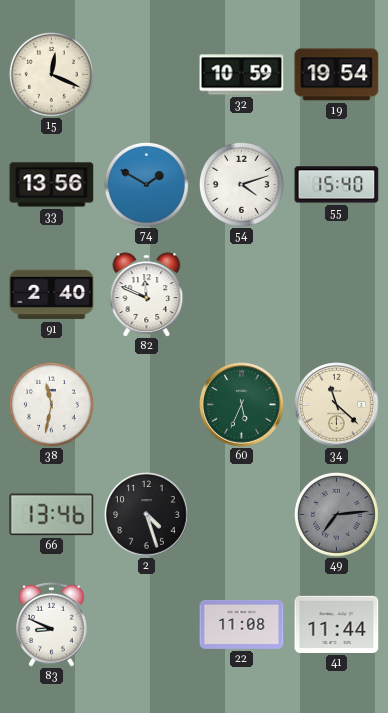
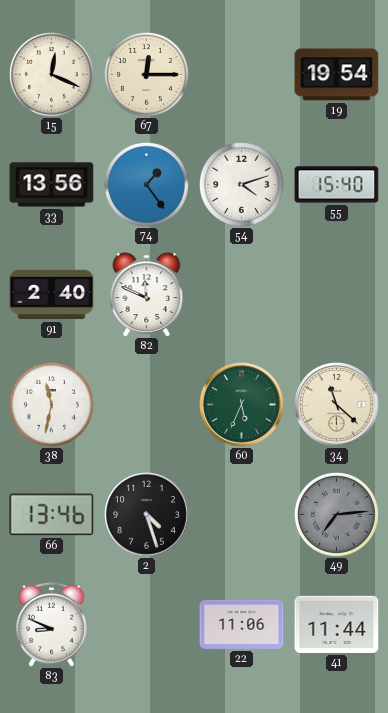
67: none -> 12:15
32: 10:59 -> none
74: 1:50 -> 1:24
22: 11:08 -> 11:06
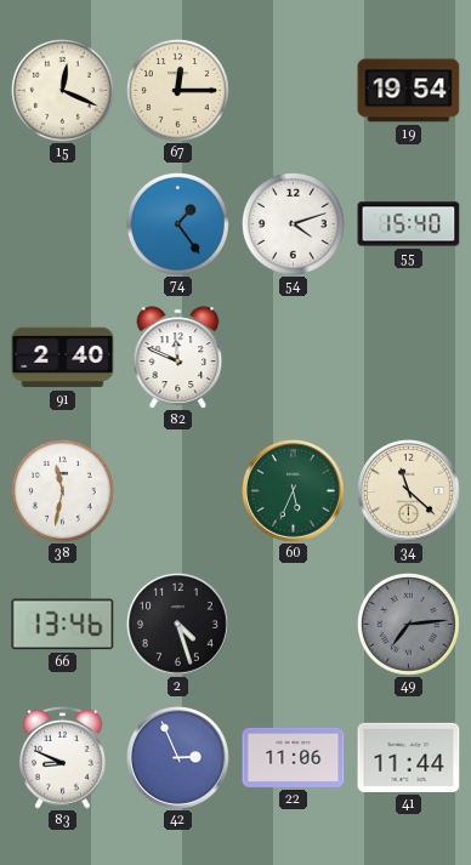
33: 13:56 -> none
42: none -> 2:56
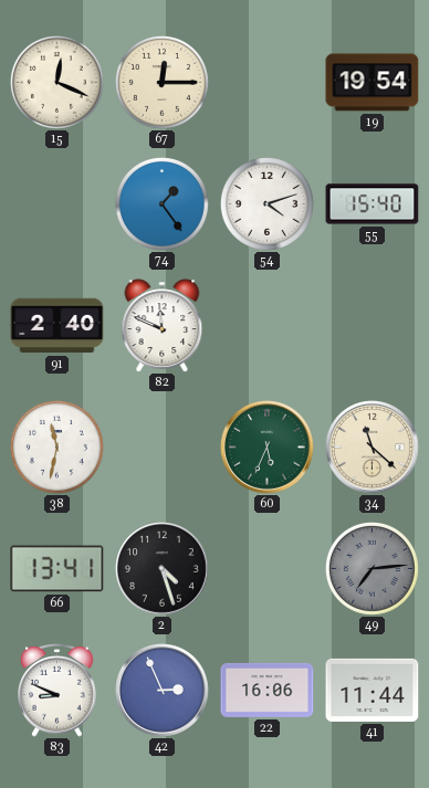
66: 13:46 -> 13:41
22: 11:06 -> 16:06
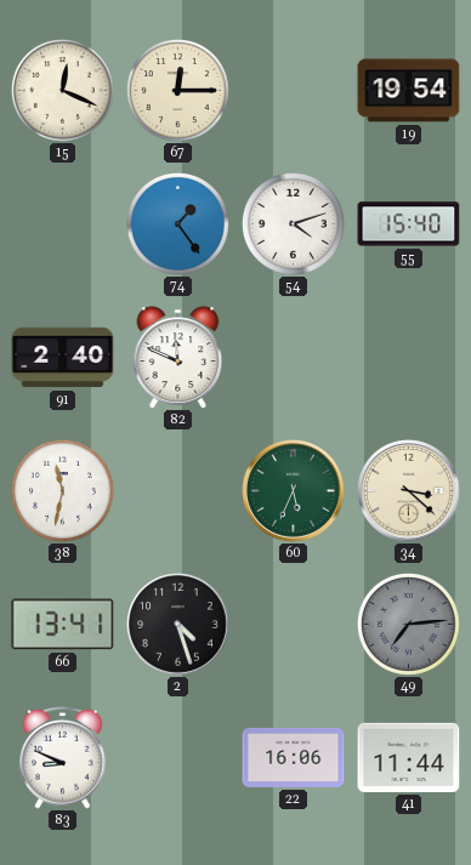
34: 11:22 -> 3:22
42: 2:56 -> none
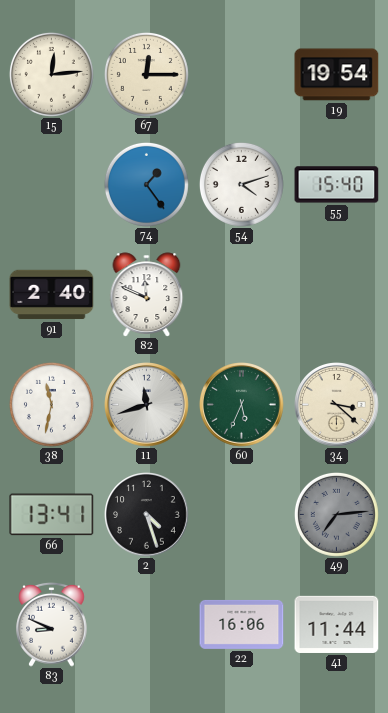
15: 12:19 -> 12:14
11: none -> 11:42
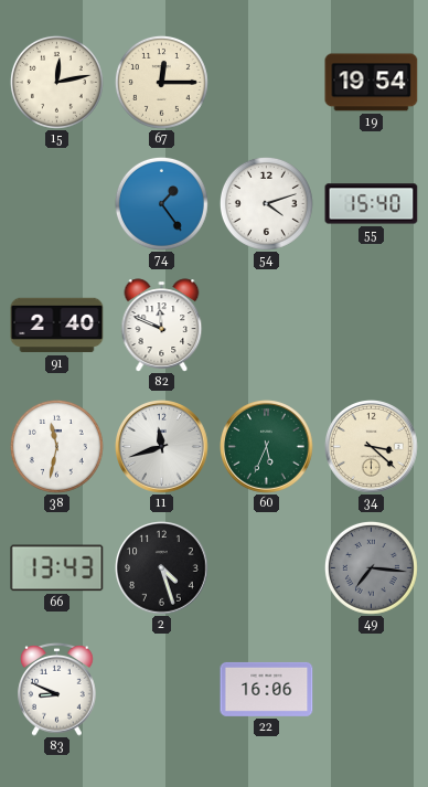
15: 12:14 -> 12:13
66: 13:41 -> 13:43
49: 7:14 -> 7:16
41: 11:44 -> none
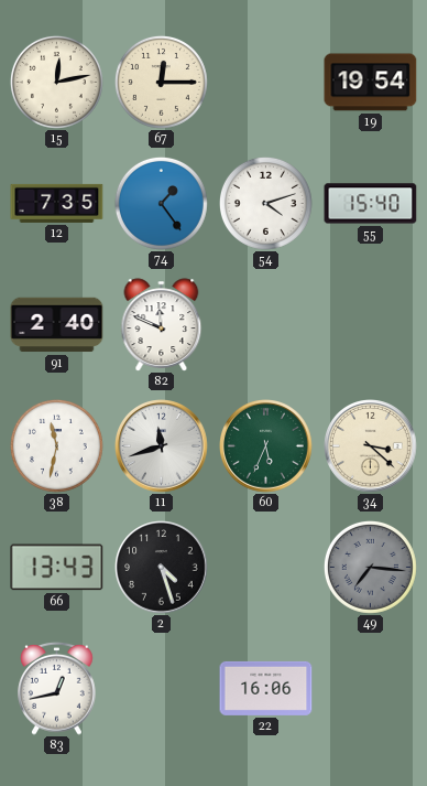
12: none -> 7:35
83: 8:49 -> 12:43
